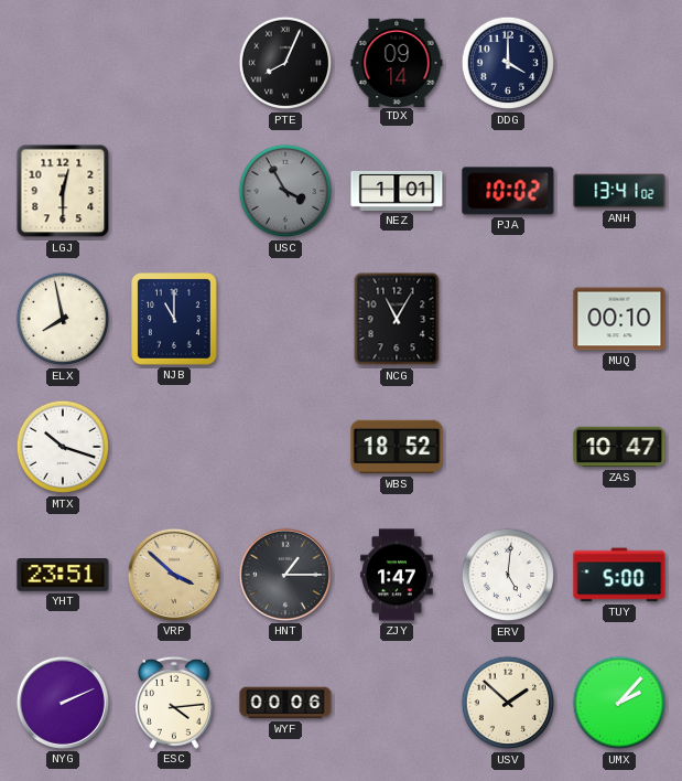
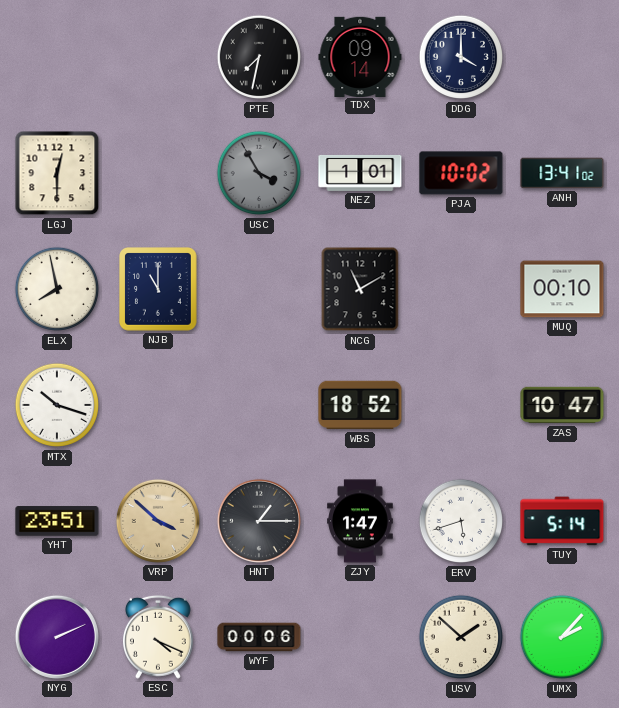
PTE: 8:04 -> 7:32
NCG: 11:05 -> 11:10
ERV: 5:01 -> 5:42
TUY: 5:00 -> 5:14
ESC: 4:14 -> 4:19
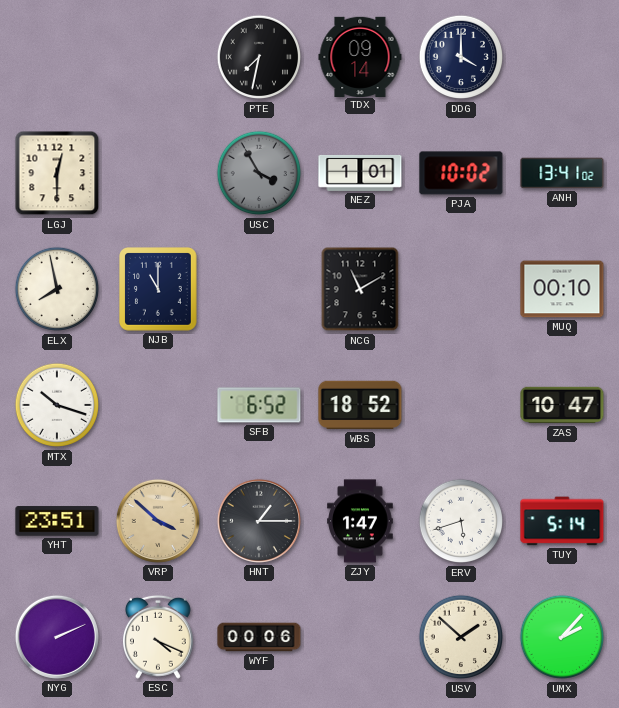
SFB: none -> 6:52
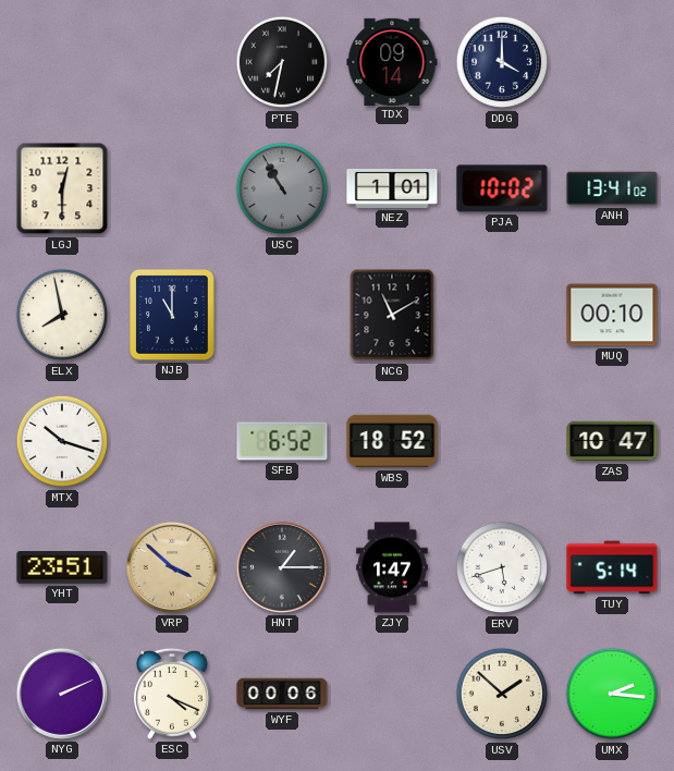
USC: 3:55 -> 10:55
UMX: 2:07 -> 2:16
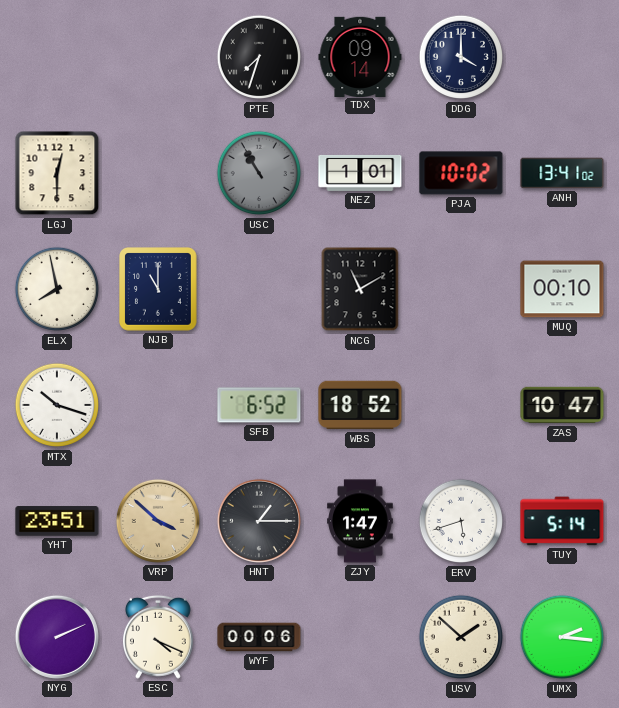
PTE: 7:32 -> 7:33
